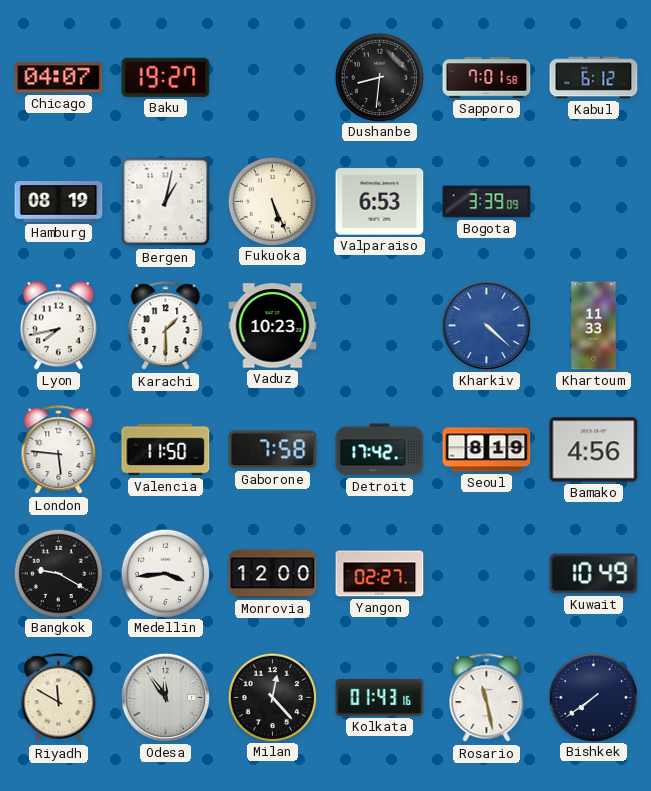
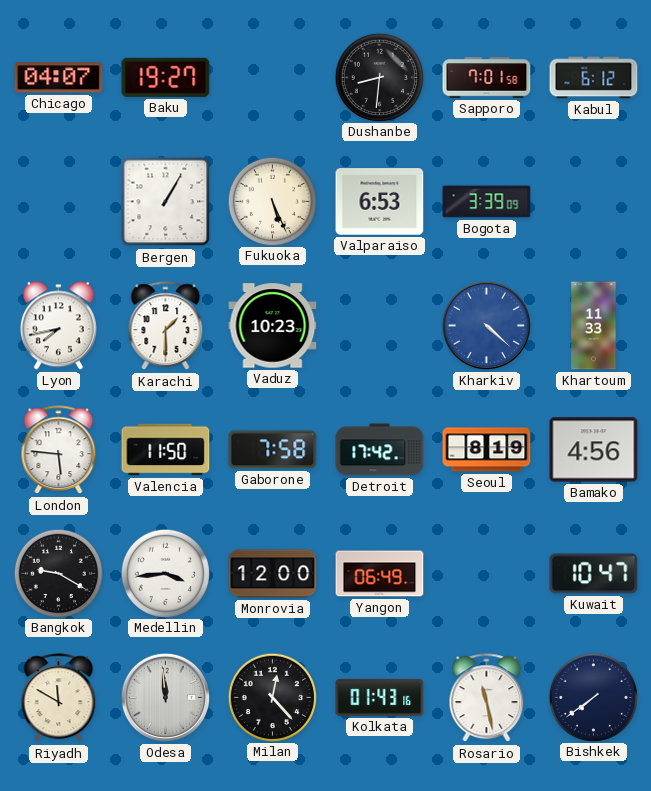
Hamburg: 08:19 -> none
Bergen: 1:02 -> 1:05
Yangon: 02:27 -> 06:49
Kuwait: 10:49 -> 10:47
Odesa: 11:54 -> 11:59
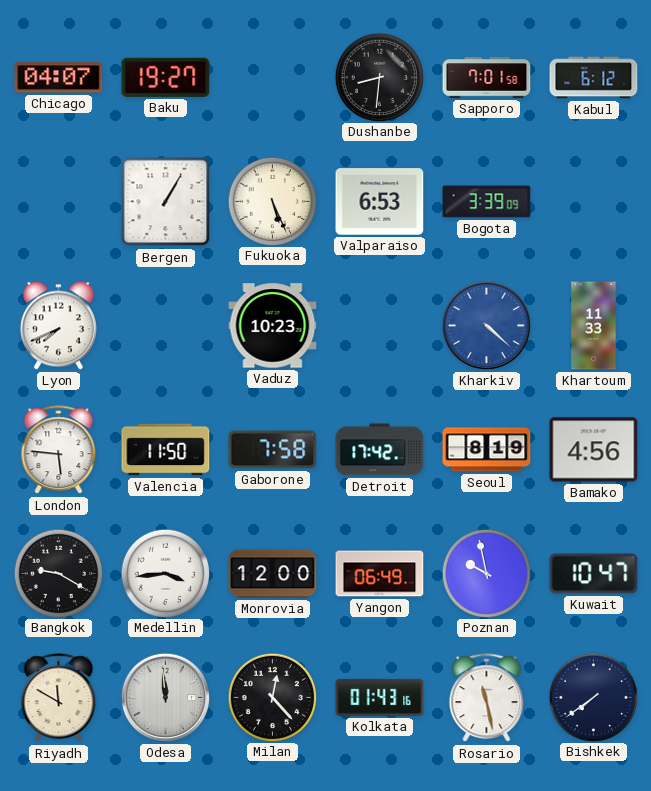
Lyon: 7:43 -> 7:41
Karachi: 1:30 -> none
Poznan: none -> 9:58
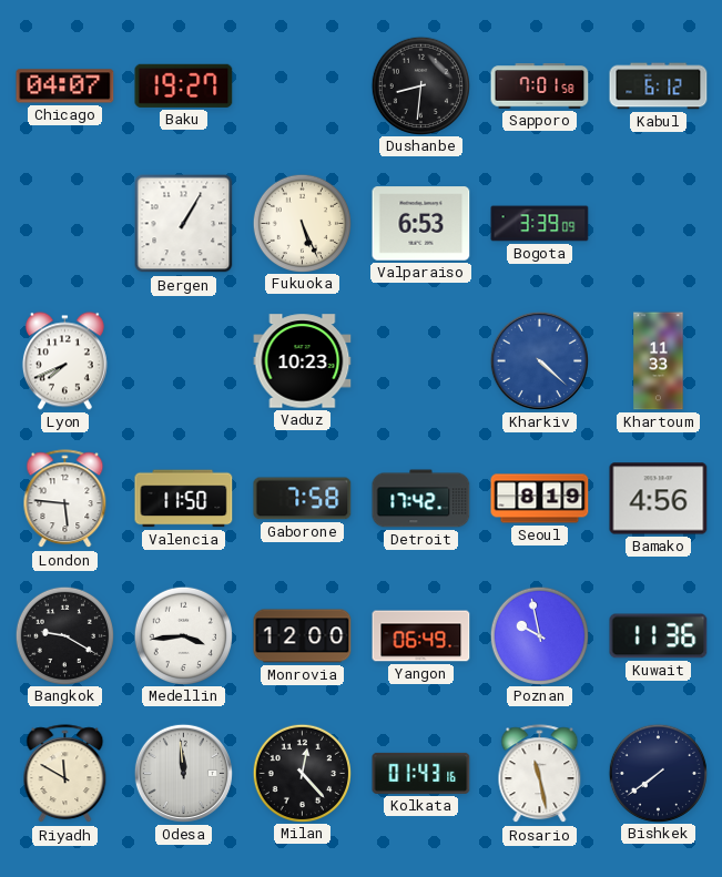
Kuwait: 10:47 -> 11:36
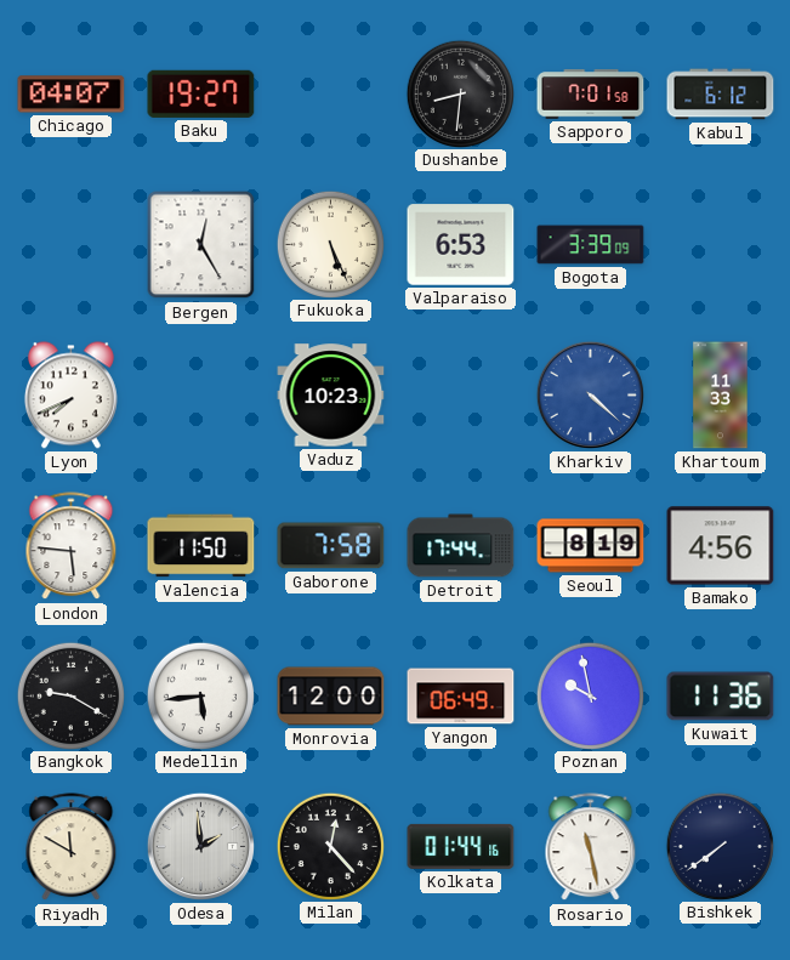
Bergen: 1:05 -> 12:25
Detroit: 17:42 -> 17:44
Medellin: 3:44 -> 5:44
Odesa: 11:59 -> 1:59
Kolkata: 01:43 -> 01:44
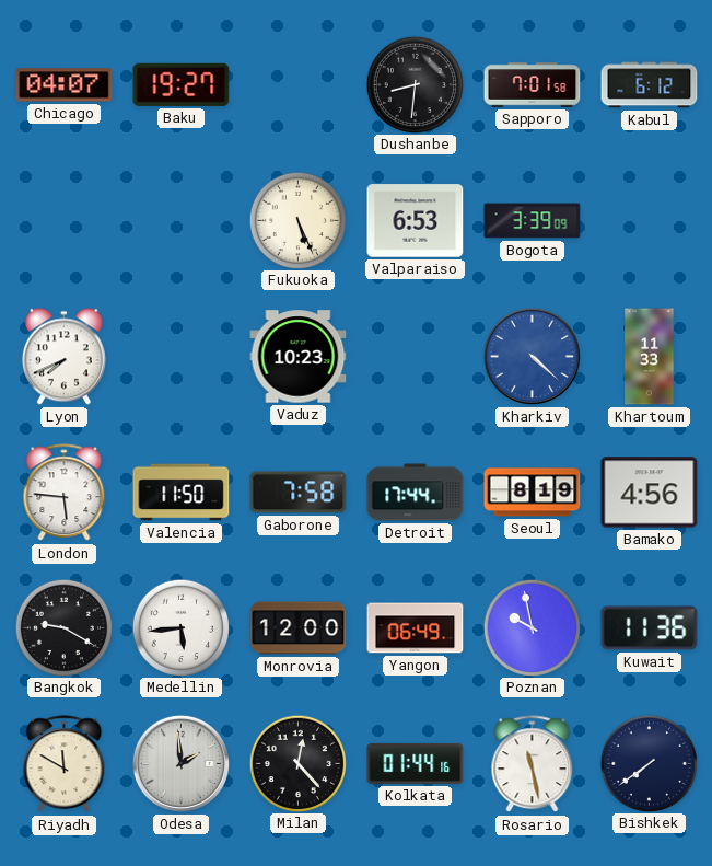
Bergen: 12:25 -> none
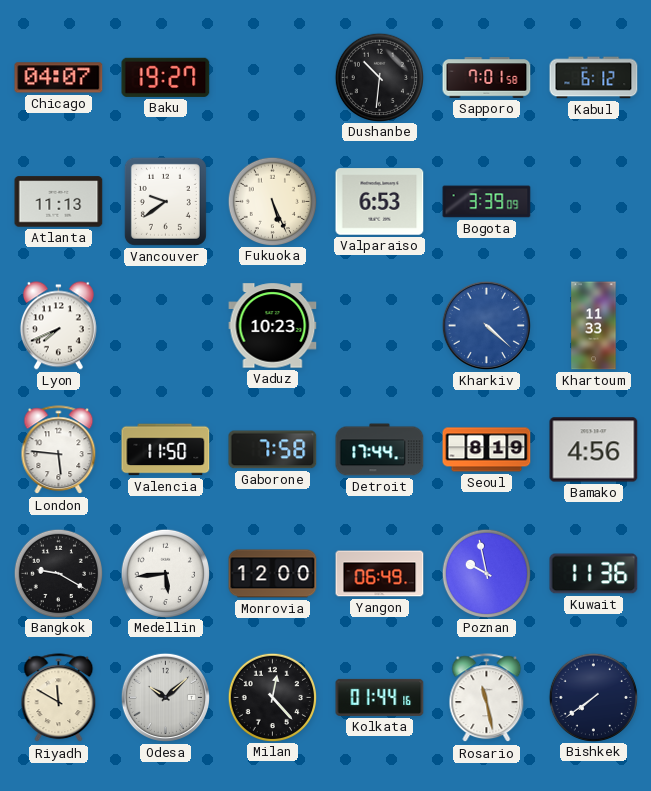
Dushanbe: 8:31 -> 10:31
Atlanta: none -> 11:13
Vancouver: none -> 9:39
Odesa: 1:59 -> 10:08
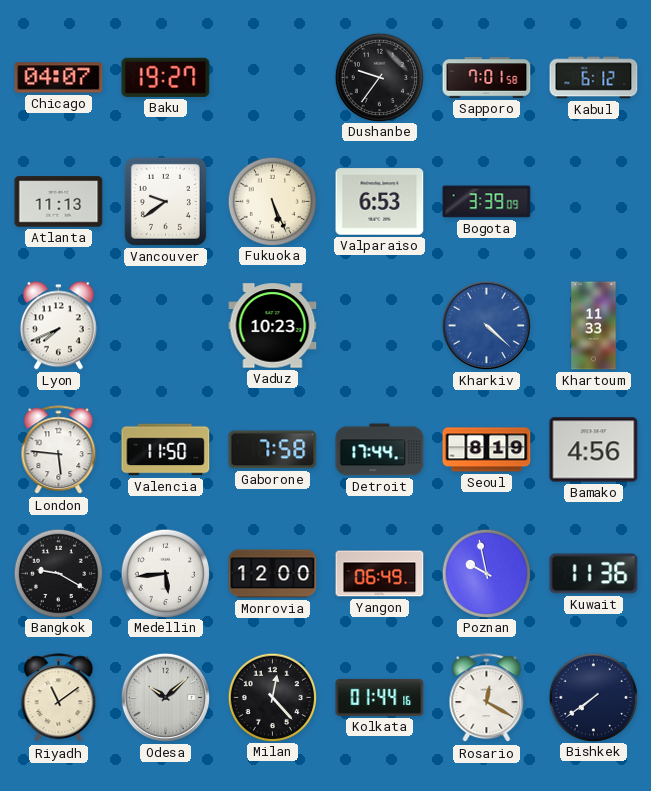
Dushanbe: 10:31 -> 9:36
Riyadh: 11:50 -> 11:09
Rosario: 11:28 -> 12:20
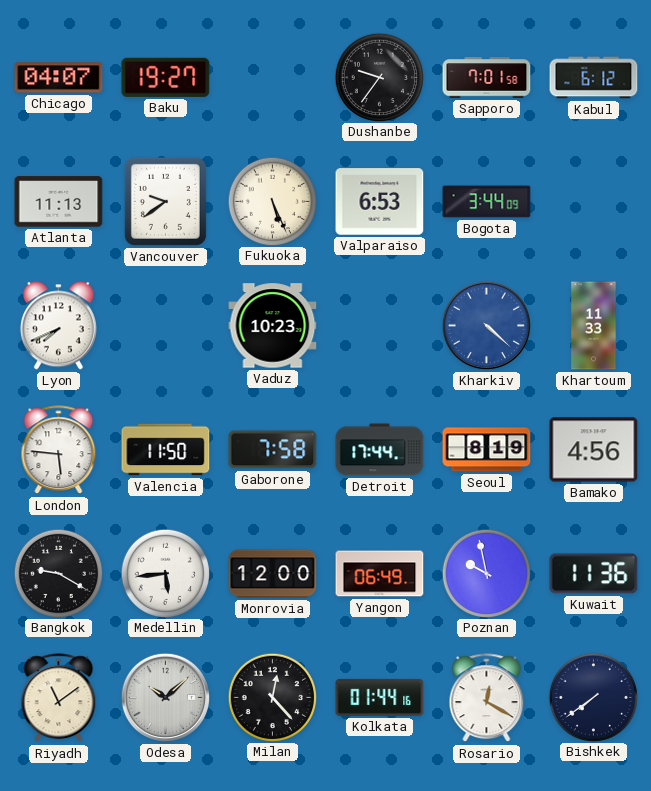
Bogota: 3:39 -> 3:44
